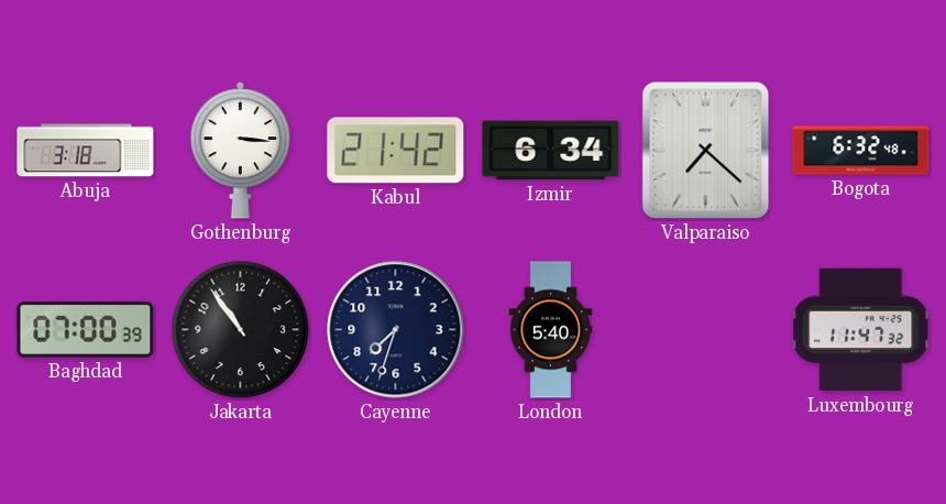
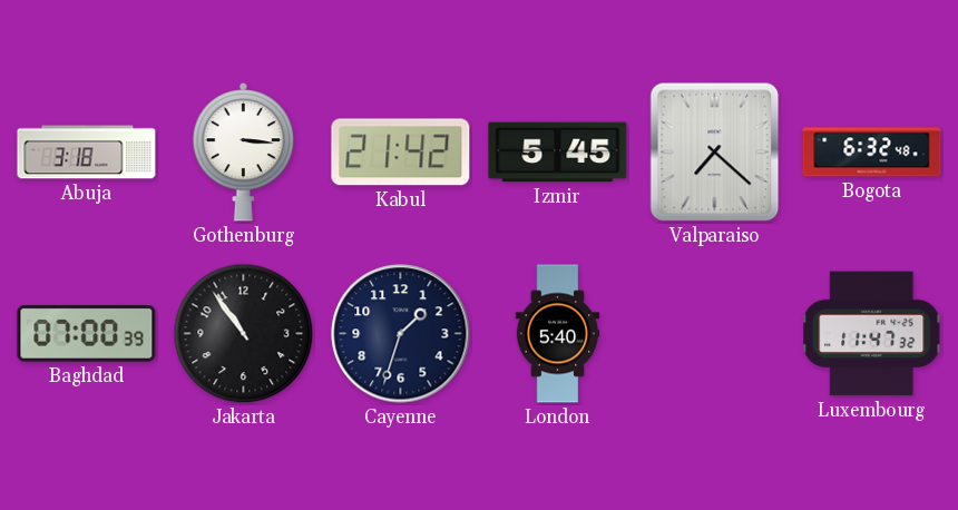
Izmir: 6:34 -> 5:45
Cayenne: 7:33 -> 1:33
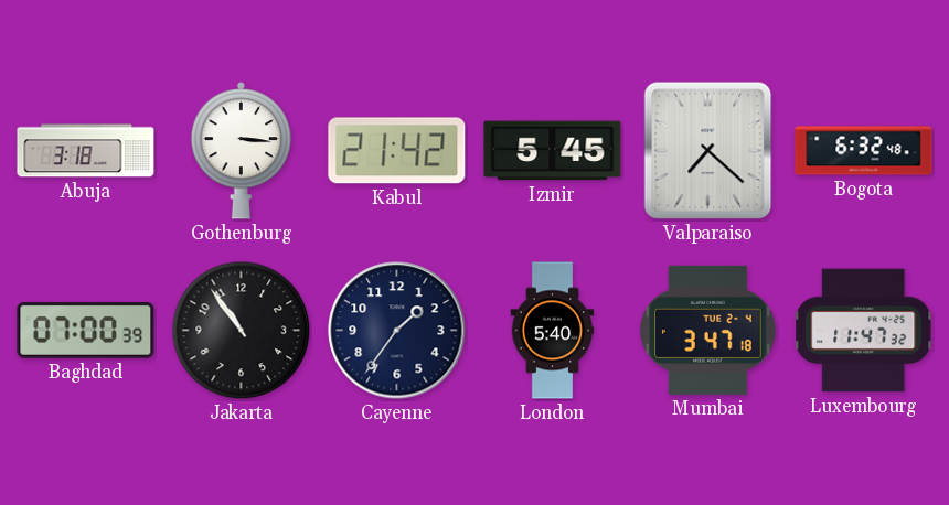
Cayenne: 1:33 -> 1:36
Mumbai: none -> 3:47
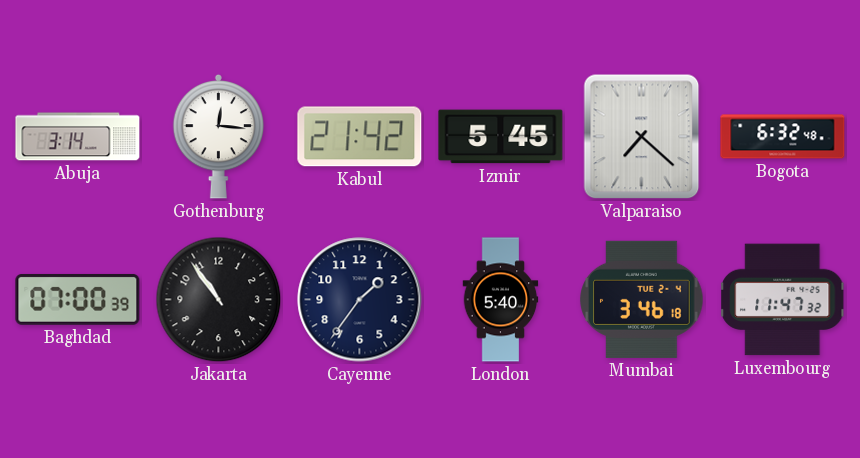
Abuja: 3:18 -> 3:14
Gothenburg: 3:16 -> 12:16
Mumbai: 3:47 -> 3:46
